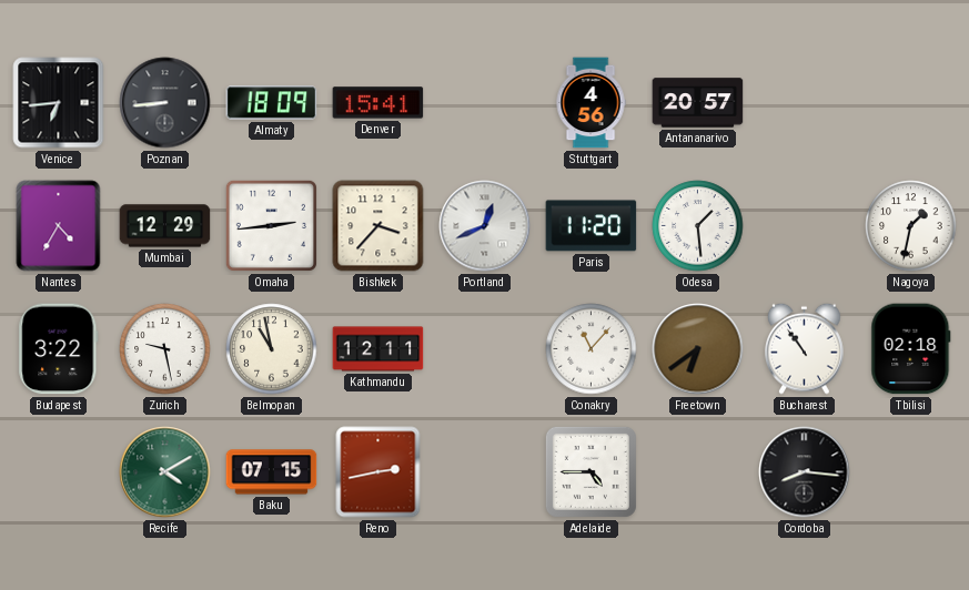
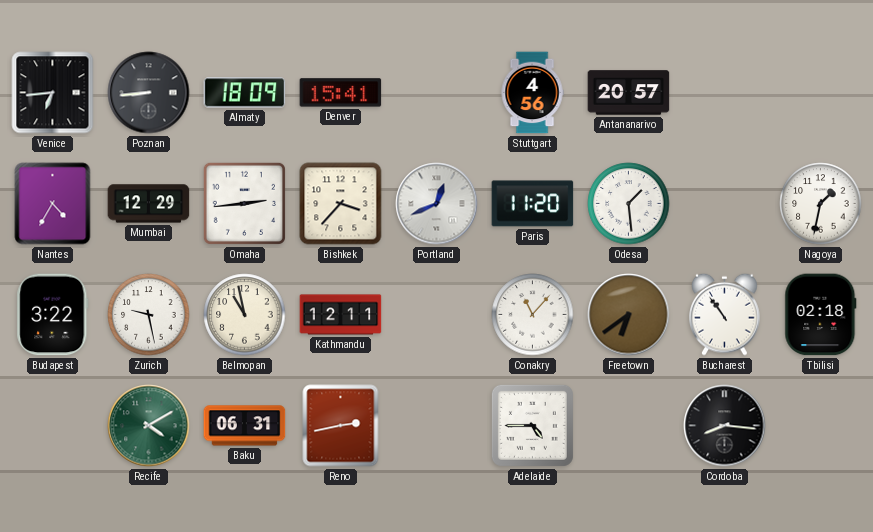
Baku: 07:15 -> 06:31
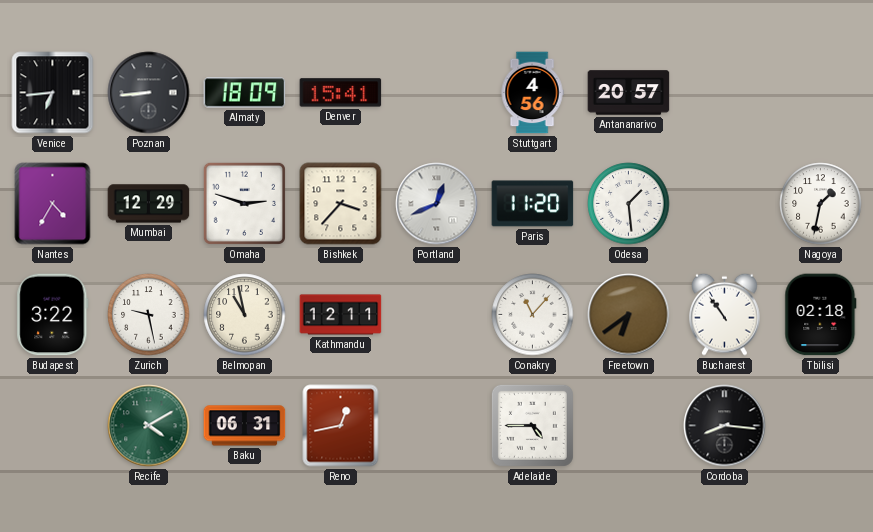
Omaha: 2:44 -> 2:48
Reno: 2:43 -> 12:43
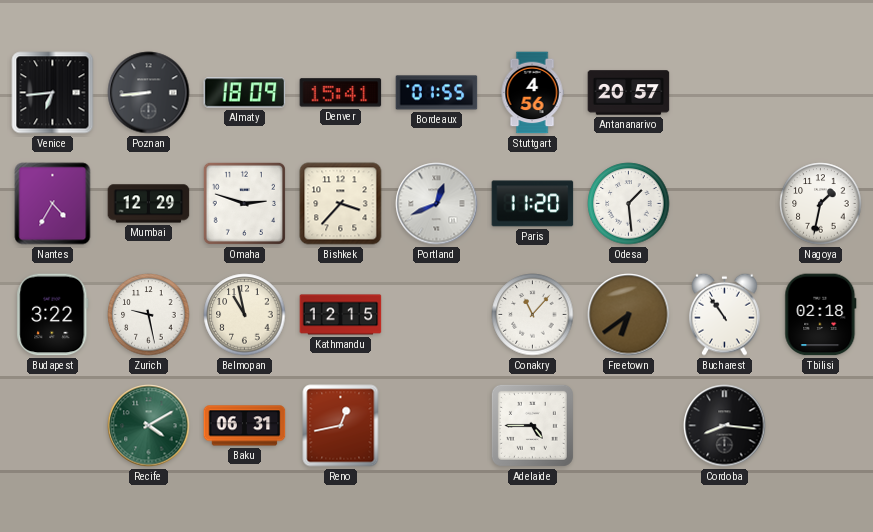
Bordeaux: none -> 01:55
Kathmandu: 12:11 -> 12:15
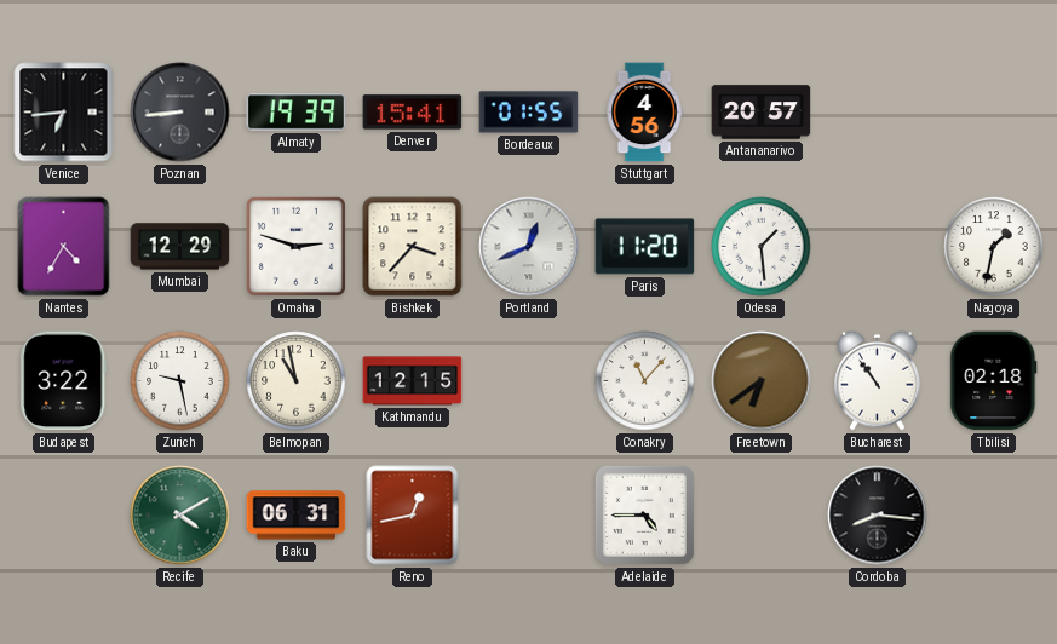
Almaty: 18:09 -> 19:39
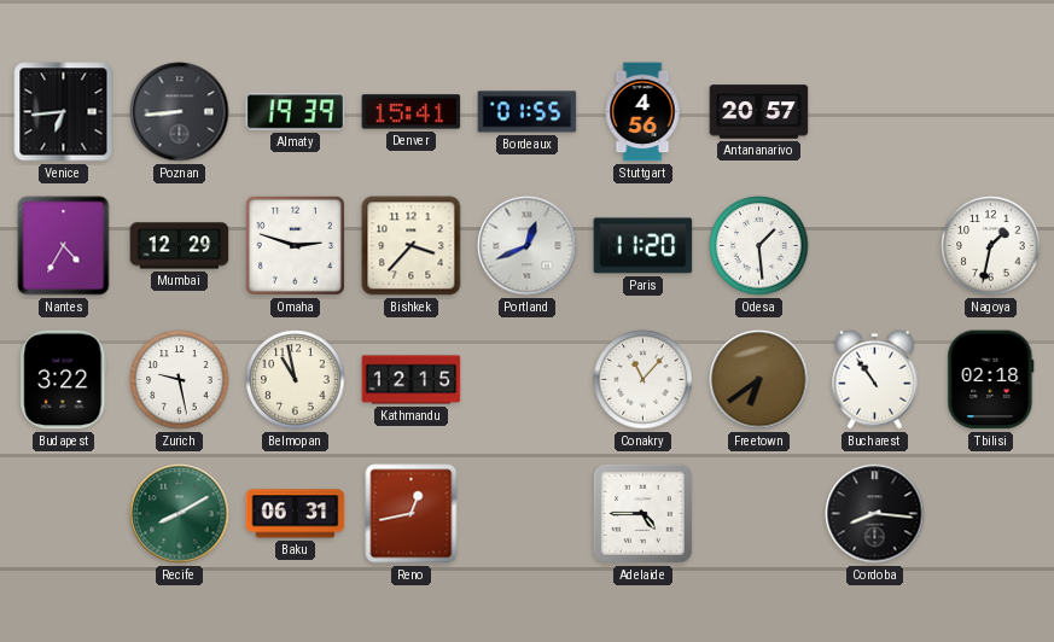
Recife: 4:10 -> 8:10
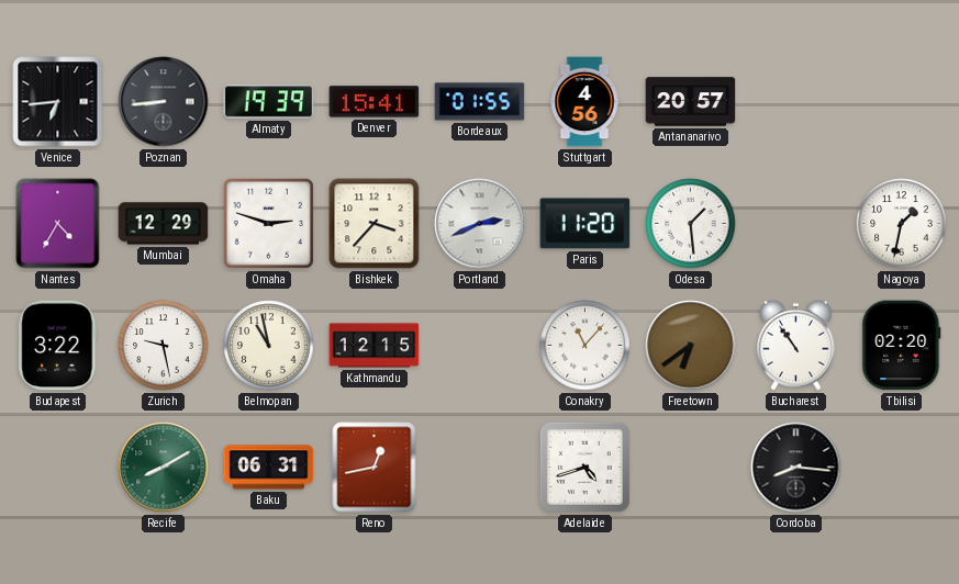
Portland: 12:41 -> 2:41
Tbilisi: 02:18 -> 02:20
Adelaide: 4:45 -> 4:42
